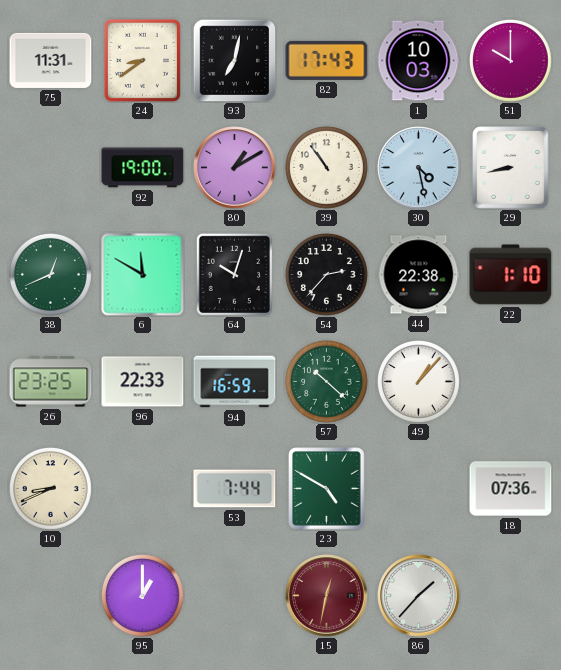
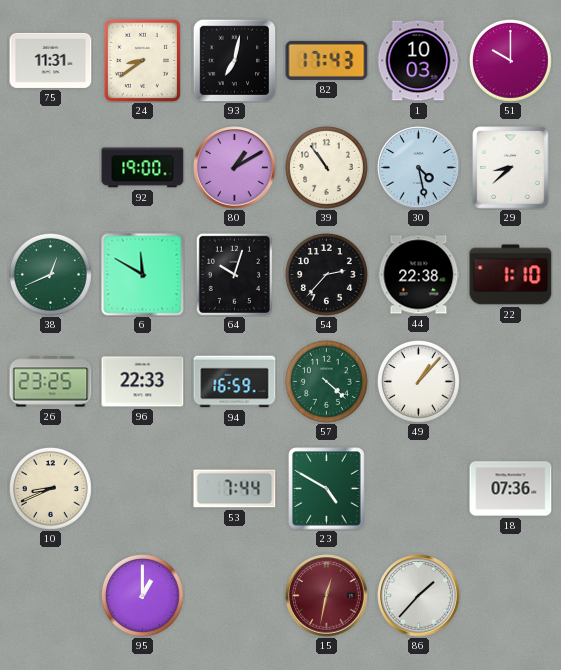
29: 8:43 -> 8:38
57: 10:22 -> 4:22
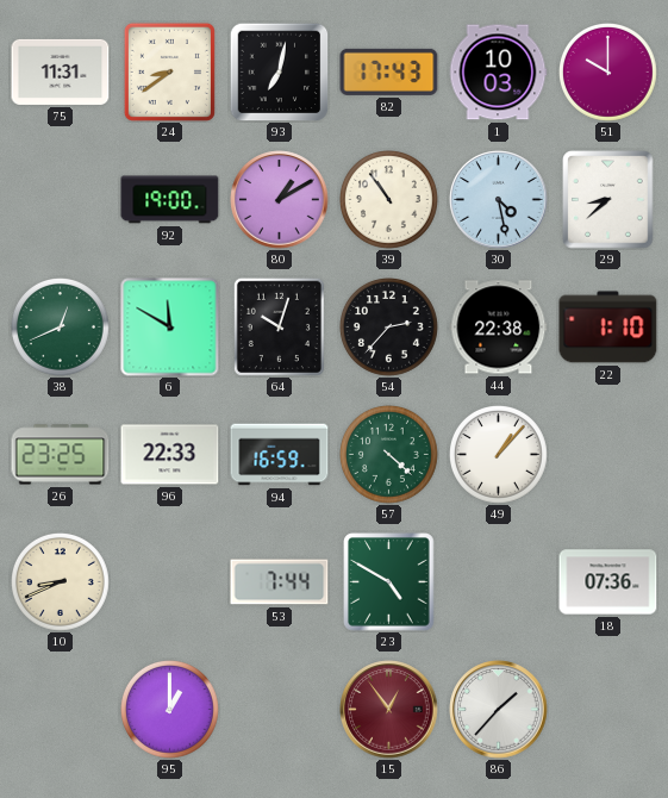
15: 12:32 -> 12:54
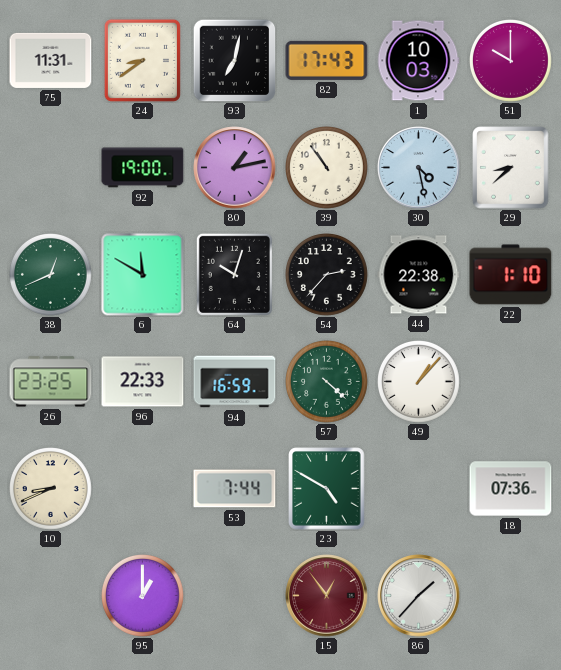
80: 1:10 -> 1:13
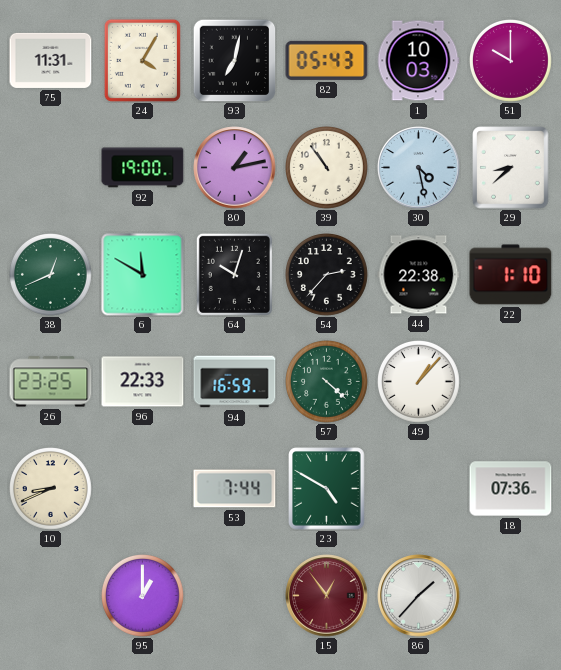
24: 8:39 -> 4:05
82: 17:43 -> 05:43
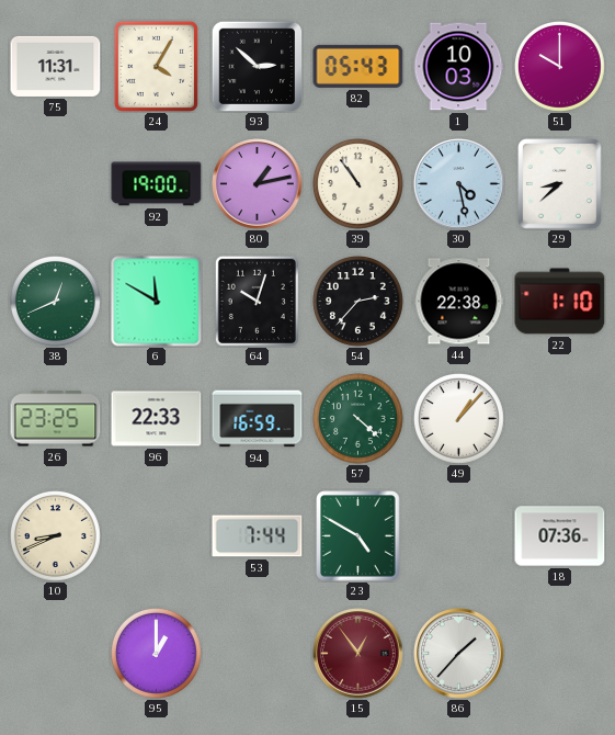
93: 7:02 -> 2:52
